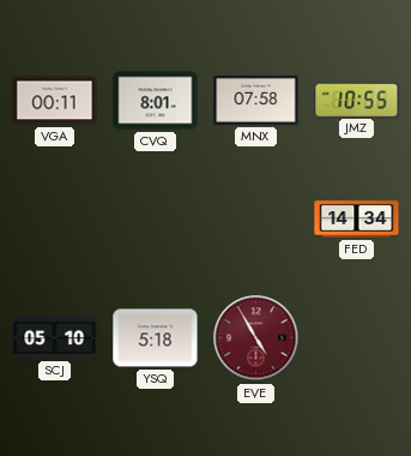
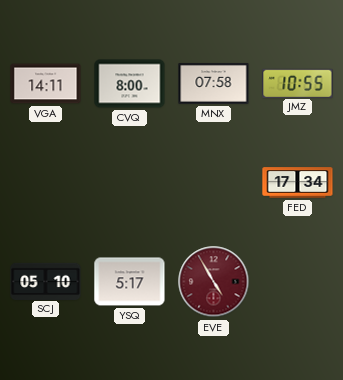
VGA: 00:11 -> 14:11
CVQ: 8:01 -> 8:00
FED: 14:34 -> 17:34
YSQ: 5:18 -> 5:17
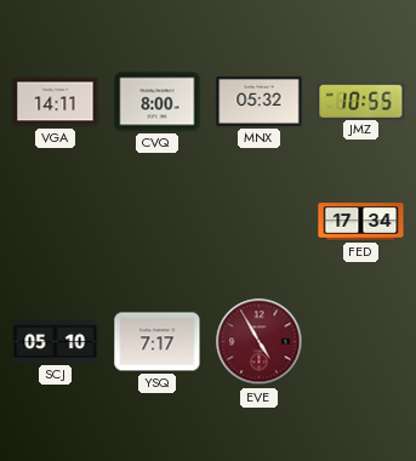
MNX: 07:58 -> 05:32
YSQ: 5:17 -> 7:17
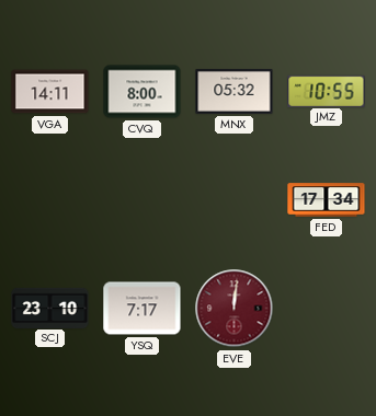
SCJ: 05:10 -> 23:10
EVE: 4:55 -> 12:01
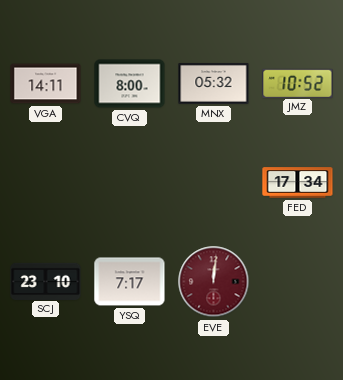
JMZ: 10:55 -> 10:52
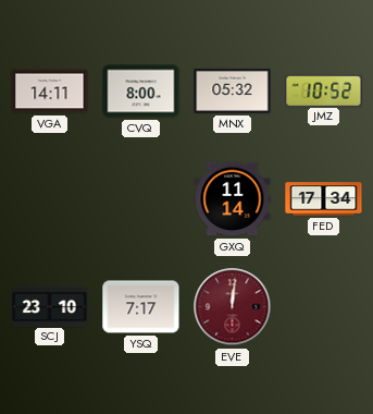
GXQ: none -> 11:14
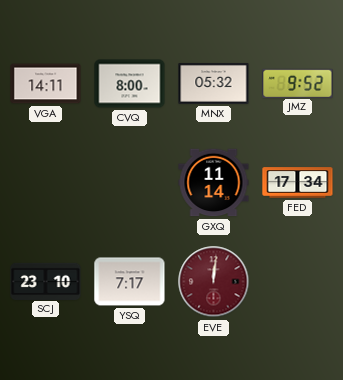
JMZ: 10:52 -> 9:52
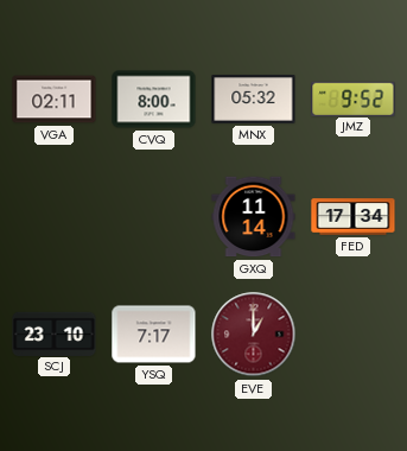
VGA: 14:11 -> 02:11
EVE: 12:01 -> 1:00
